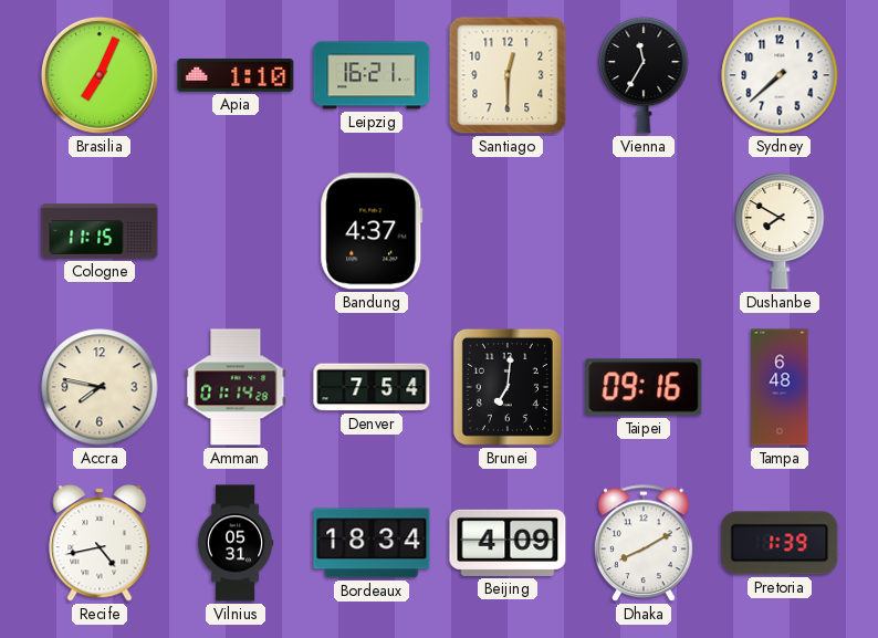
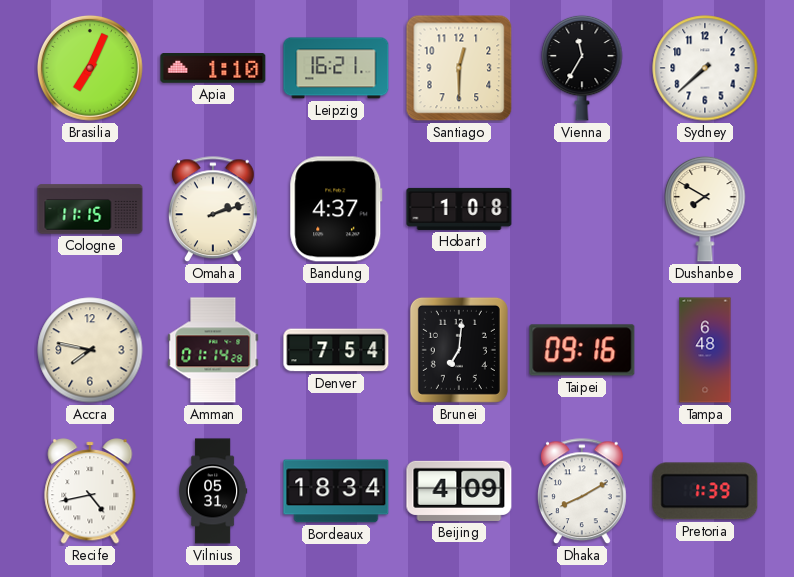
Omaha: none -> 2:12
Hobart: none -> 1:08
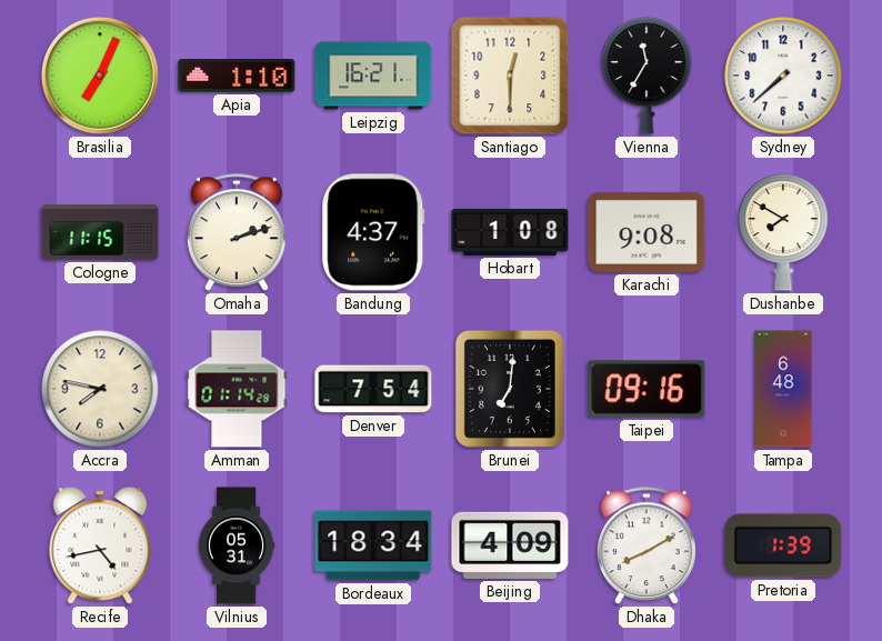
Karachi: none -> 9:08
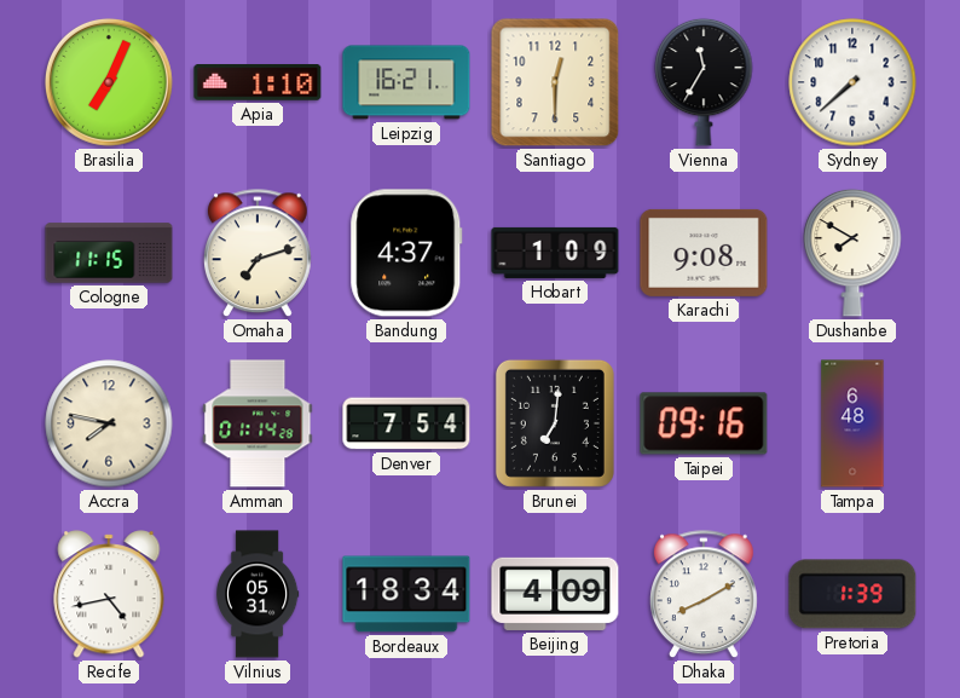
Omaha: 2:12 -> 7:12
Hobart: 1:08 -> 1:09
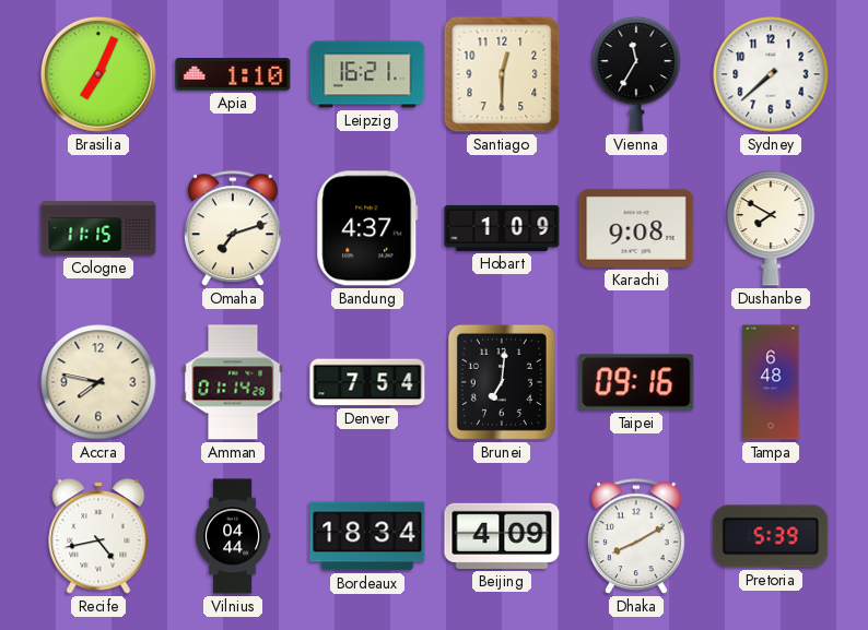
Vilnius: 05:31 -> 04:44
Pretoria: 1:39 -> 5:39
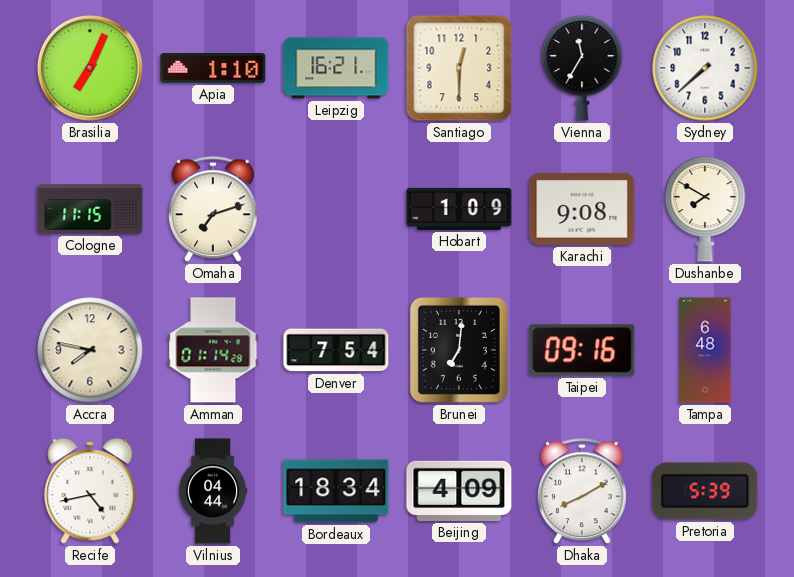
Bandung: 4:37 -> none
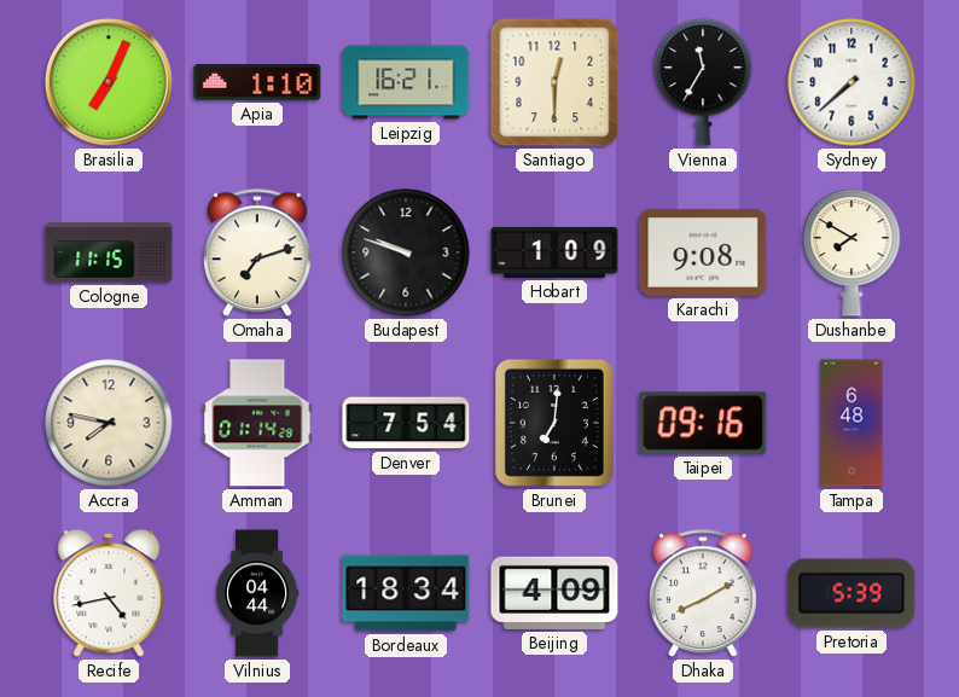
Budapest: none -> 9:48
